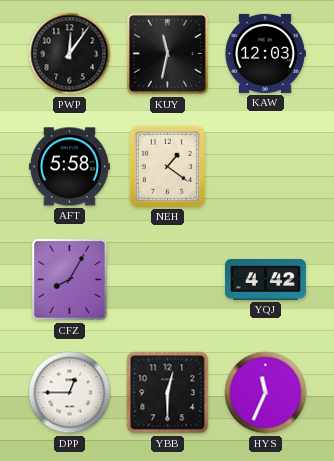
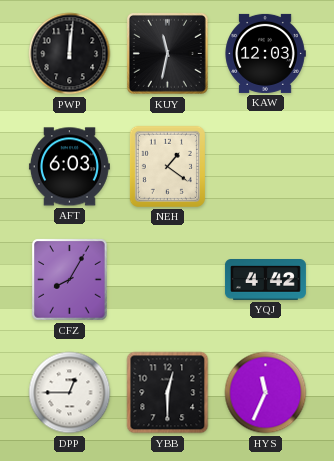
PWP: 12:06 -> 12:01
AFT: 5:58 -> 6:03
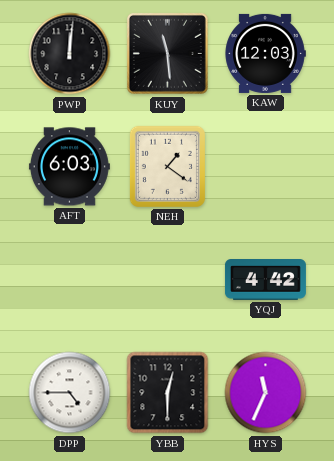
KUY: 11:32 -> 11:29
CFZ: 8:05 -> none
DPP: 12:45 -> 4:45
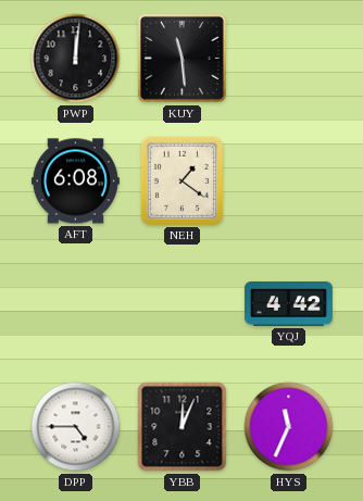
KAW: 12:03 -> none
AFT: 6:03 -> 6:08
YBB: 12:30 -> 12:04
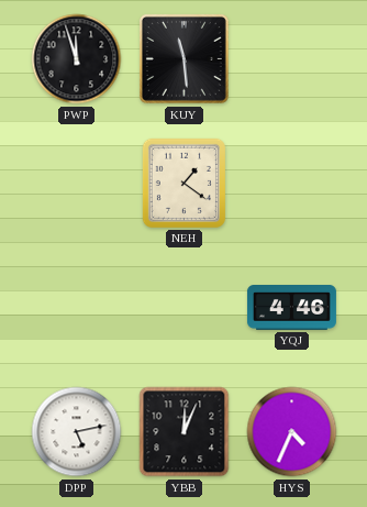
PWP: 12:01 -> 11:57
AFT: 6:08 -> none
YQJ: 4:42 -> 4:46
DPP: 4:45 -> 5:13
HYS: 11:34 -> 4:34
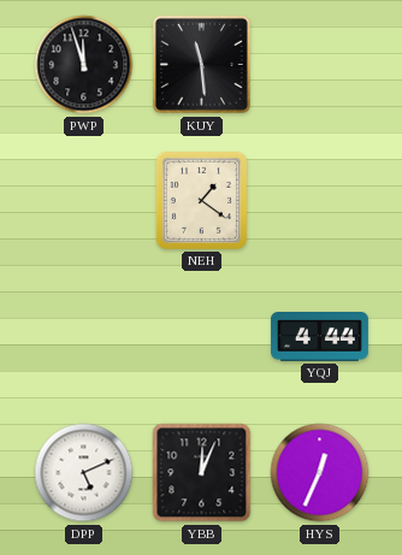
YQJ: 4:46 -> 4:44
DPP: 5:13 -> 5:11
HYS: 4:34 -> 12:34
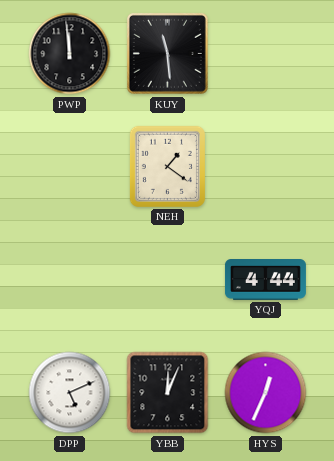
PWP: 11:57 -> 11:59
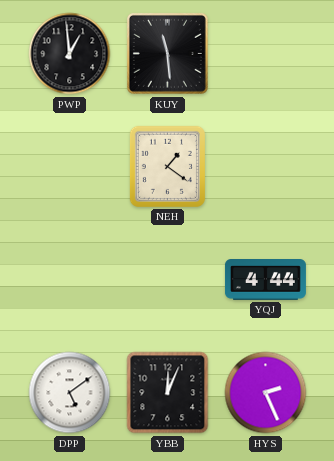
PWP: 11:59 -> 12:59
DPP: 5:11 -> 5:09
HYS: 12:34 -> 2:26
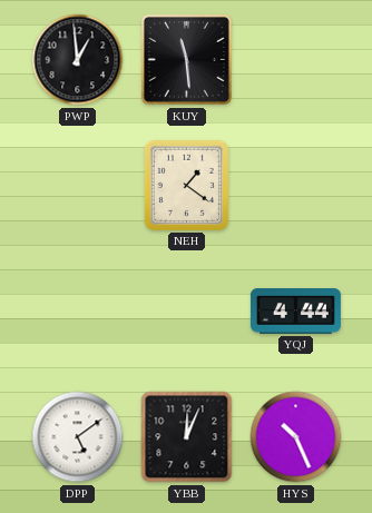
HYS: 2:26 -> 10:26
